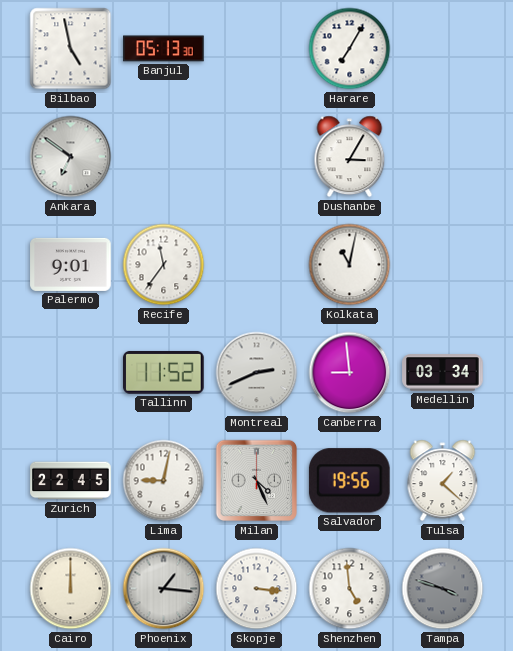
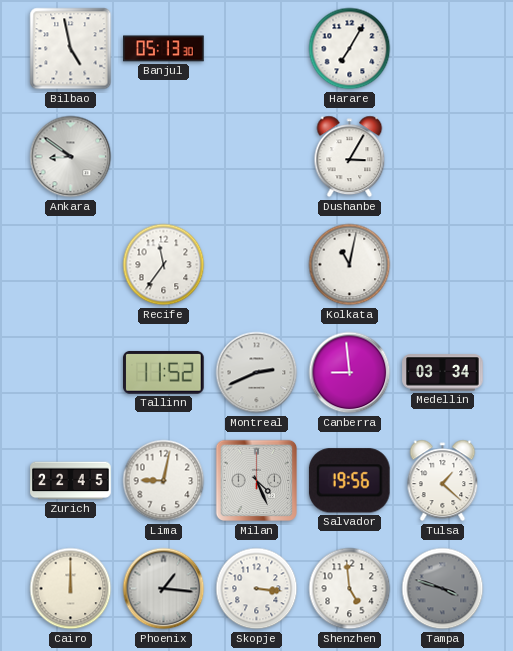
Ankara: 6:51 -> 8:51
Palermo: 9:01 -> none
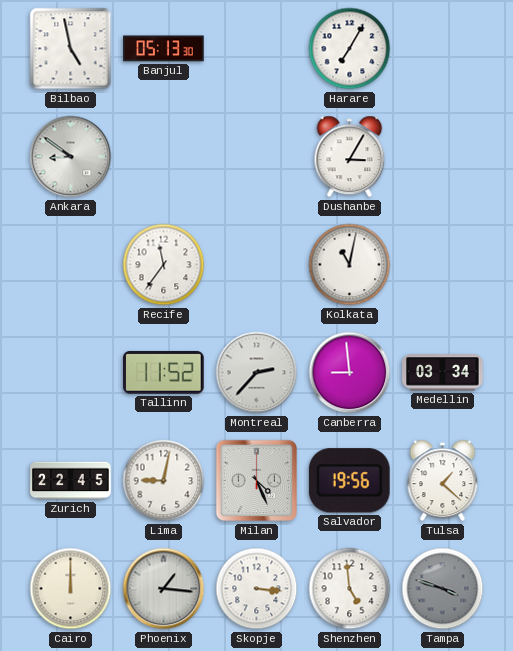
Montreal: 2:41 -> 2:37
